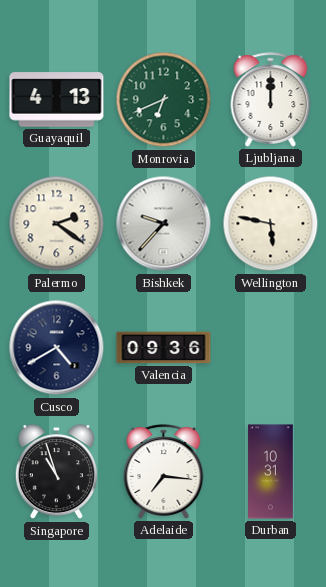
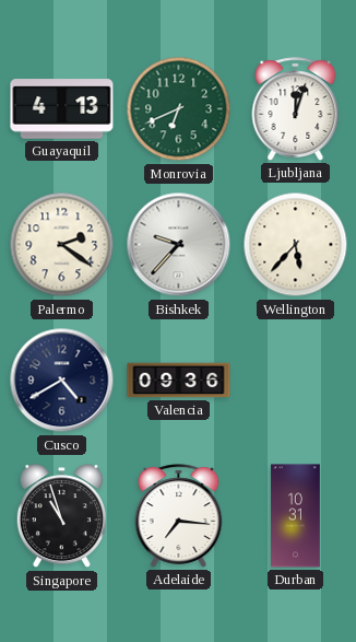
Ljubljana: 12:00 -> 12:03
Wellington: 5:47 -> 5:37
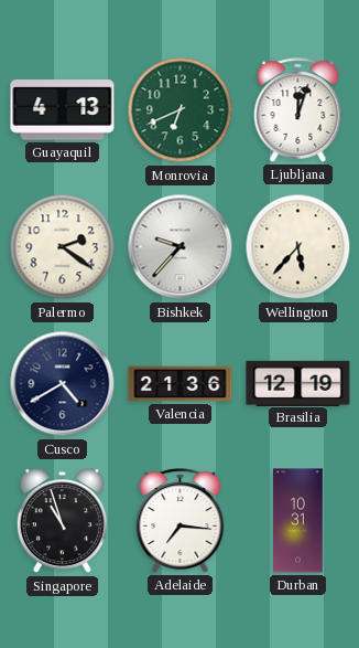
Valencia: 09:36 -> 21:36
Brasilia: none -> 12:19
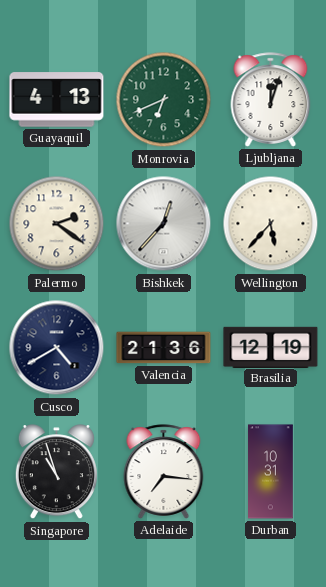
Bishkek: 9:37 -> 12:37
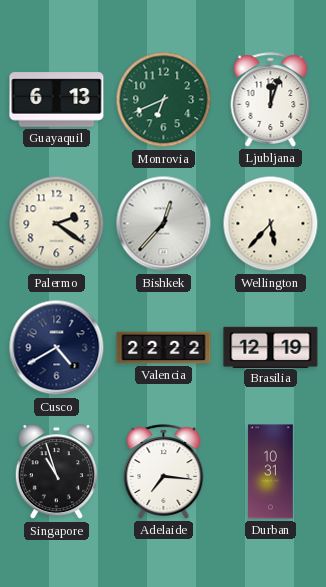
Guayaquil: 4:13 -> 6:13
Valencia: 21:36 -> 22:22
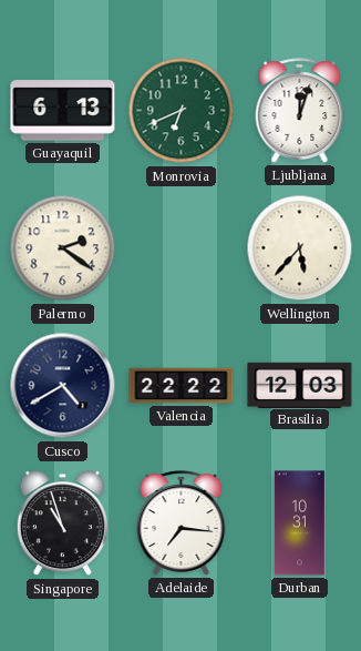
Bishkek: 12:37 -> none
Brasilia: 12:19 -> 12:03
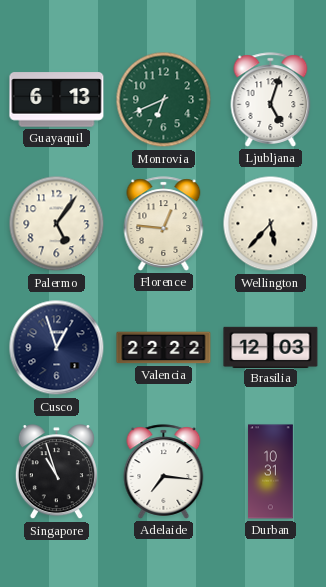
Ljubljana: 12:03 -> 5:03
Palermo: 2:21 -> 5:06
Florence: none -> 12:46
Cusco: 4:40 -> 12:57
